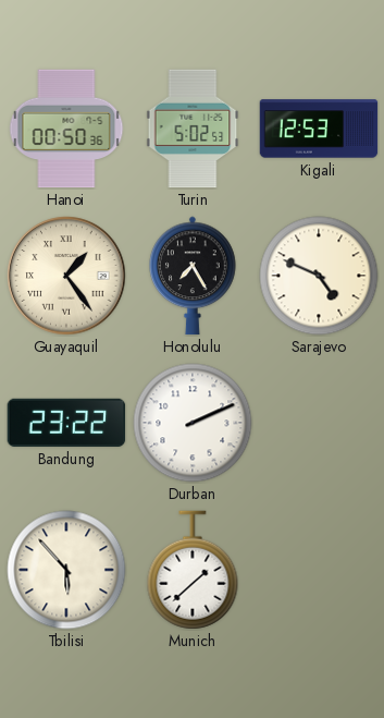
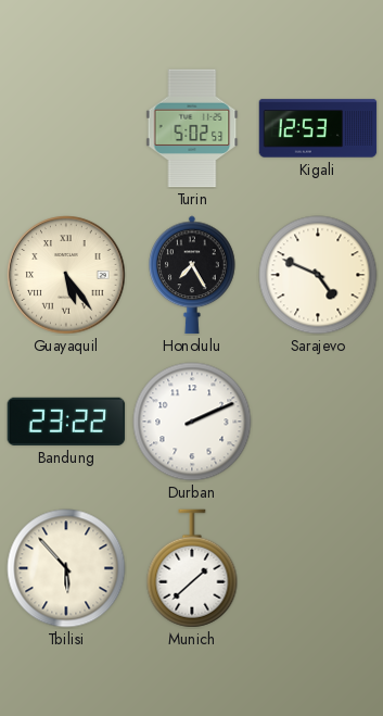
Hanoi: 00:50 -> none
Guayaquil: 1:24 -> 5:24
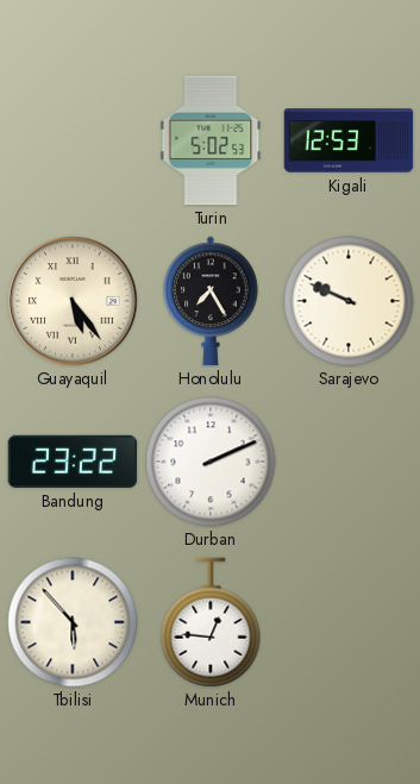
Sarajevo: 4:49 -> 9:49
Munich: 1:38 -> 12:46
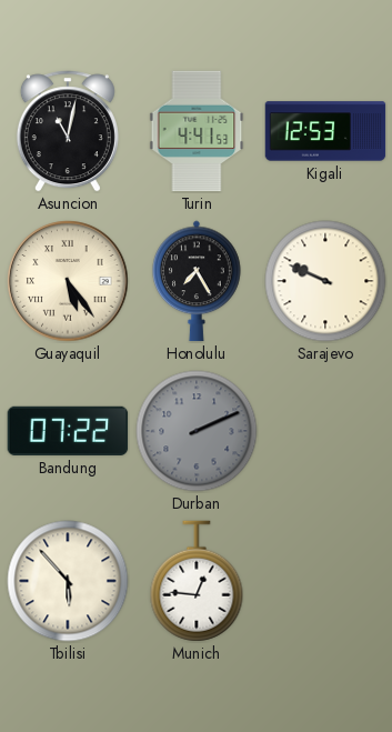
Asuncion: none -> 11:02
Turin: 5:02 -> 4:41
Bandung: 23:22 -> 07:22
Durban dial: white -> grey
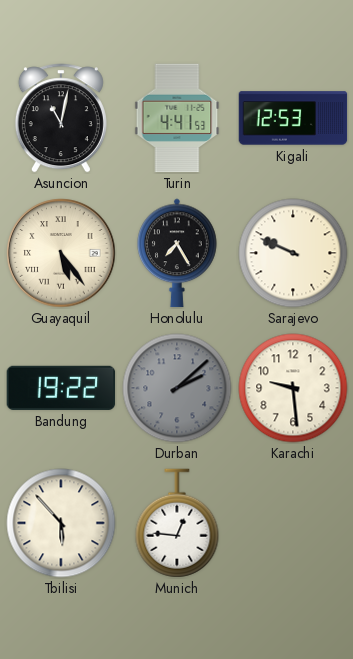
Bandung: 07:22 -> 19:22
Durban: 2:11 -> 2:08
Karachi: none -> 9:29
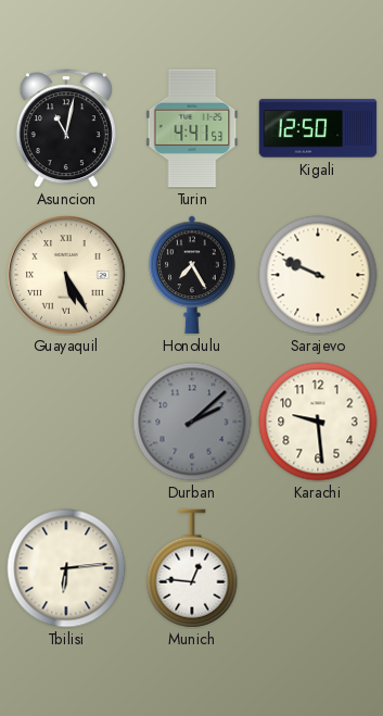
Kigali: 12:53 -> 12:50
Guayaquil: 5:24 -> 5:25
Bandung: 19:22 -> none
Tbilisi: 5:53 -> 6:14
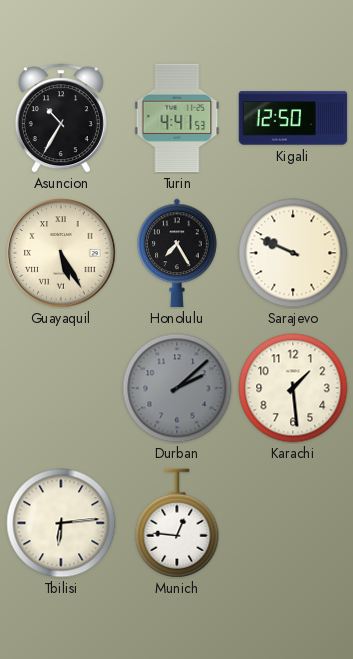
Asuncion: 11:02 -> 10:35
Karachi: 9:29 -> 1:29
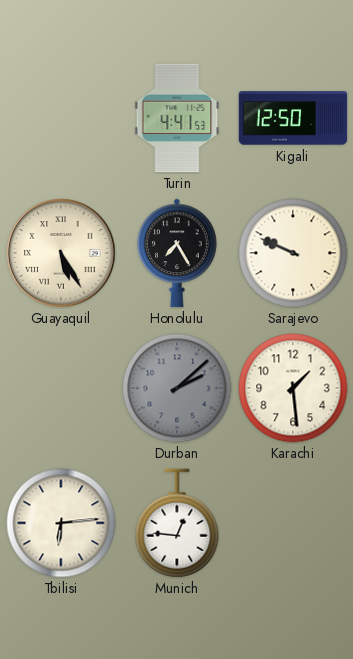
Asuncion: 10:35 -> none
